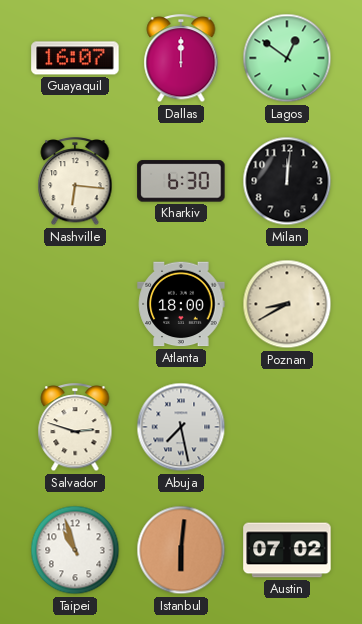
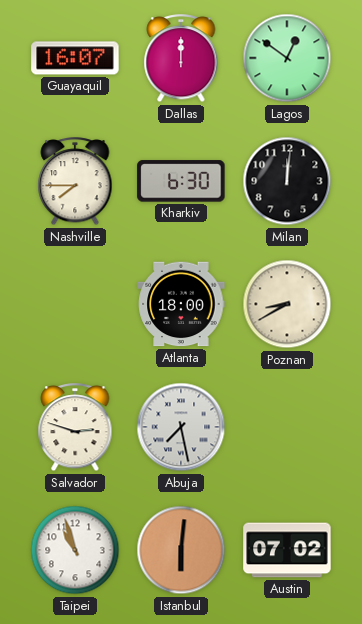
Nashville: 6:16 -> 7:45
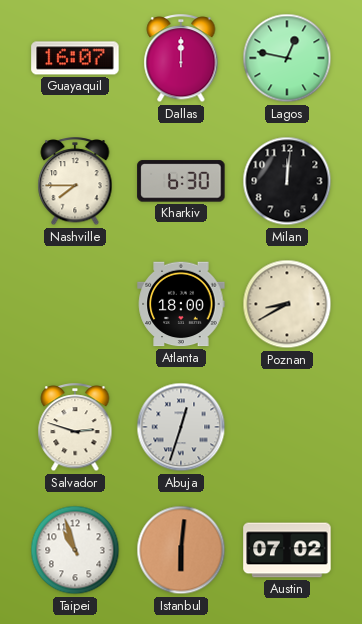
Lagos: 12:51 -> 12:47
Abuja: 7:28 -> 12:33
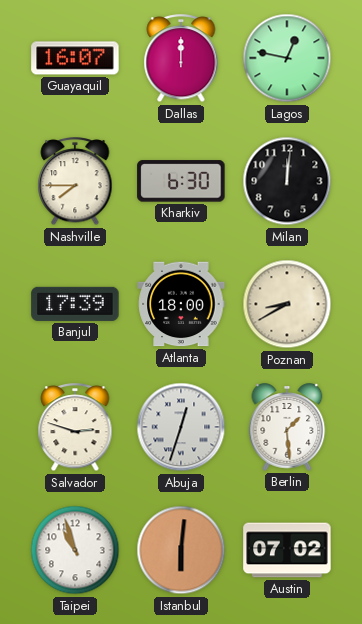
Banjul: none -> 17:39
Berlin: none -> 1:29
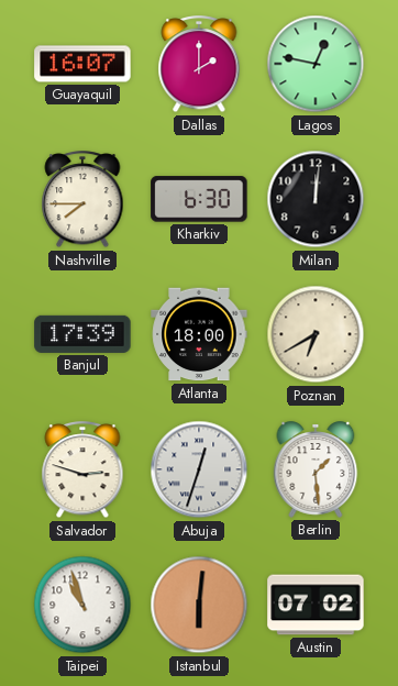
Dallas: 12:00 -> 2:00
Poznan: 8:40 -> 6:40
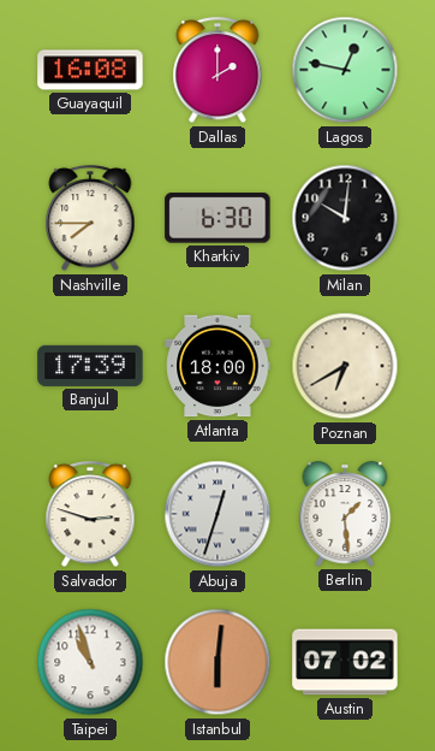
Guayaquil: 16:07 -> 16:08
Milan: 12:01 -> 10:01
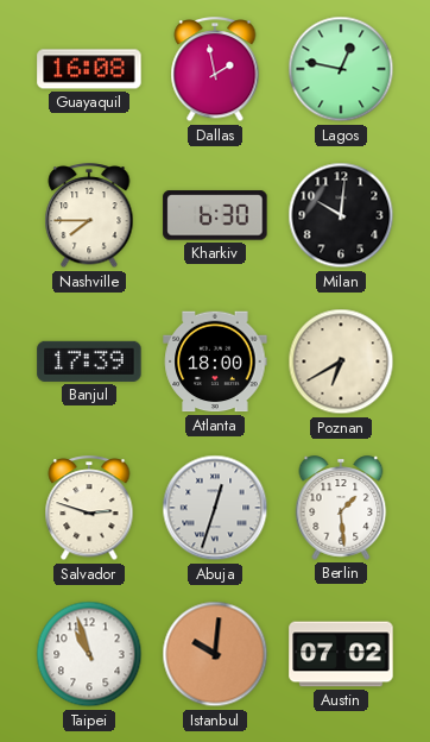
Dallas: 2:00 -> 1:58
Istanbul: 6:01 -> 10:01
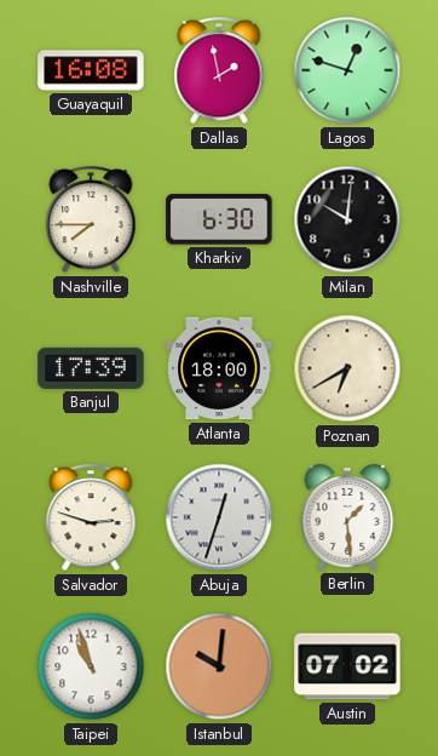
Lagos: 12:47 -> 12:48
